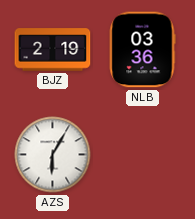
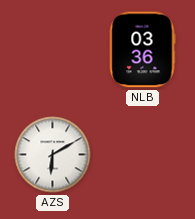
BJZ: 2:19 -> none
AZS: 6:05 -> 6:10
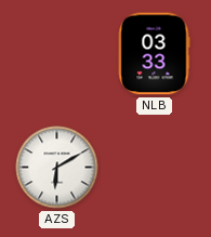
NLB: 03:36 -> 03:33
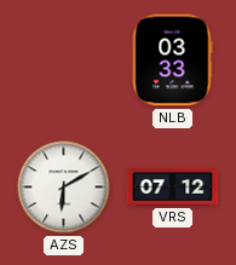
VRS: none -> 07:12
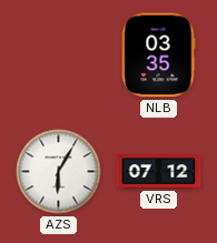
NLB: 03:33 -> 03:35
AZS: 6:10 -> 6:05
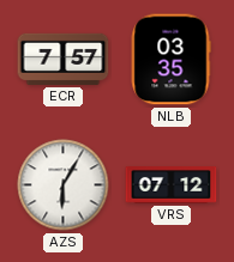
ECR: none -> 7:57
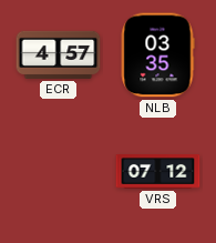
ECR: 7:57 -> 4:57
AZS: 6:05 -> none
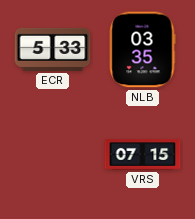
ECR: 4:57 -> 5:33
VRS: 07:12 -> 07:15
